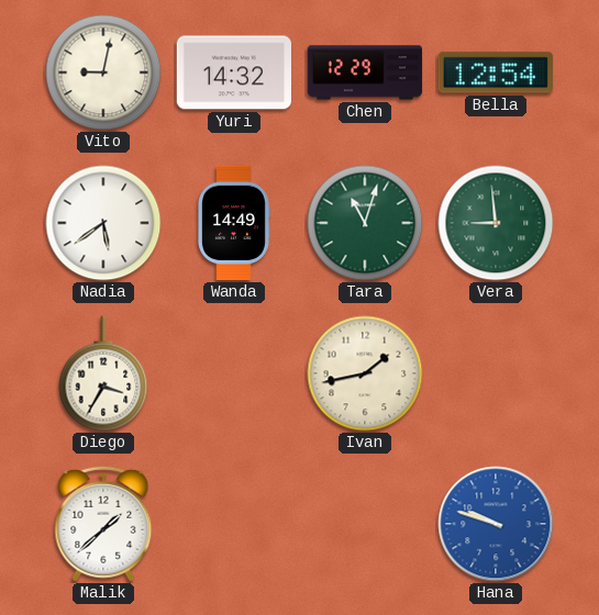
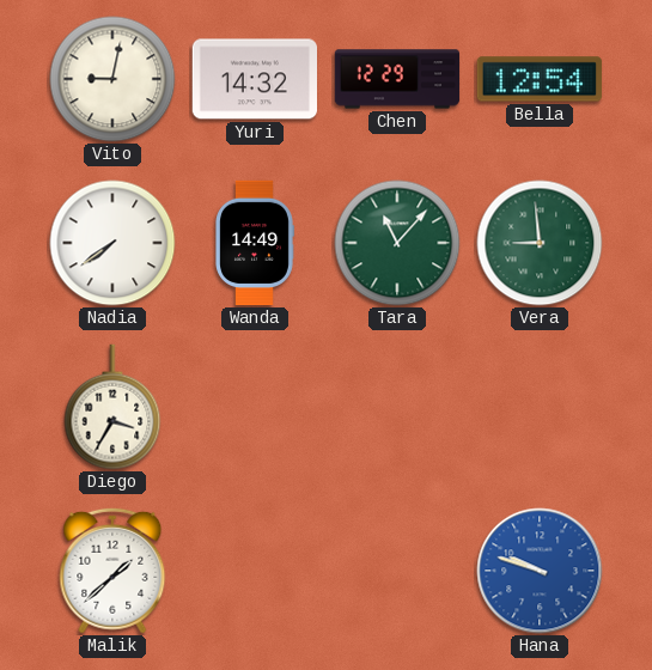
Nadia: 5:39 -> 7:39
Tara: 11:03 -> 11:07
Ivan: 1:43 -> none
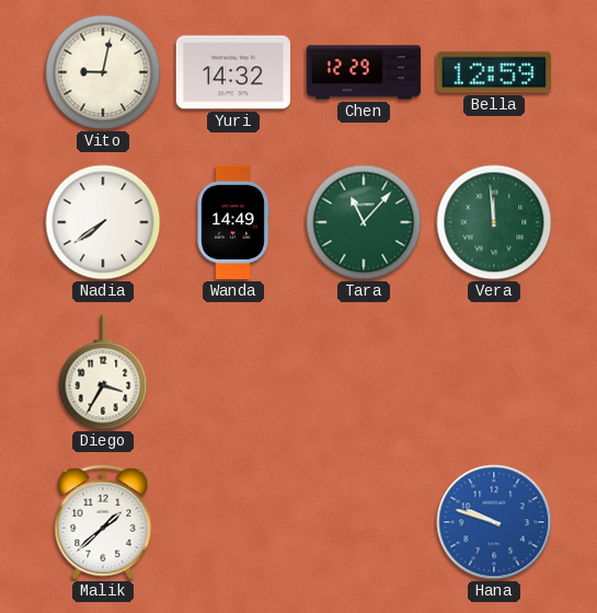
Bella: 12:54 -> 12:59
Vera: 8:59 -> 11:59
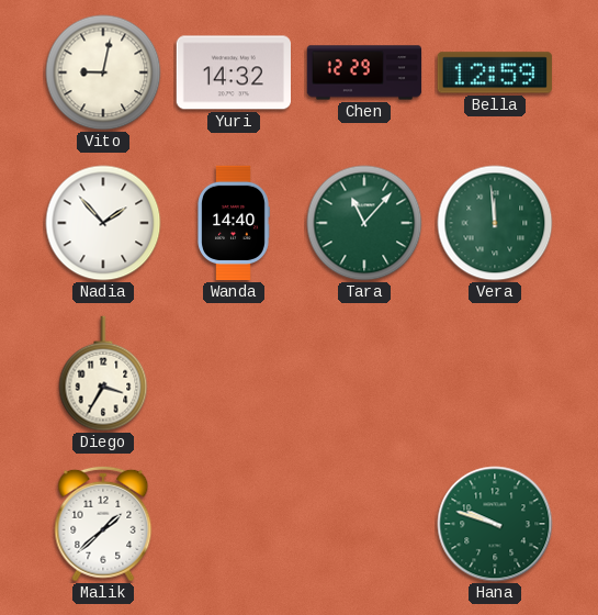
Nadia: 7:39 -> 1:53
Wanda: 14:49 -> 14:40
Hana dial: blue -> green
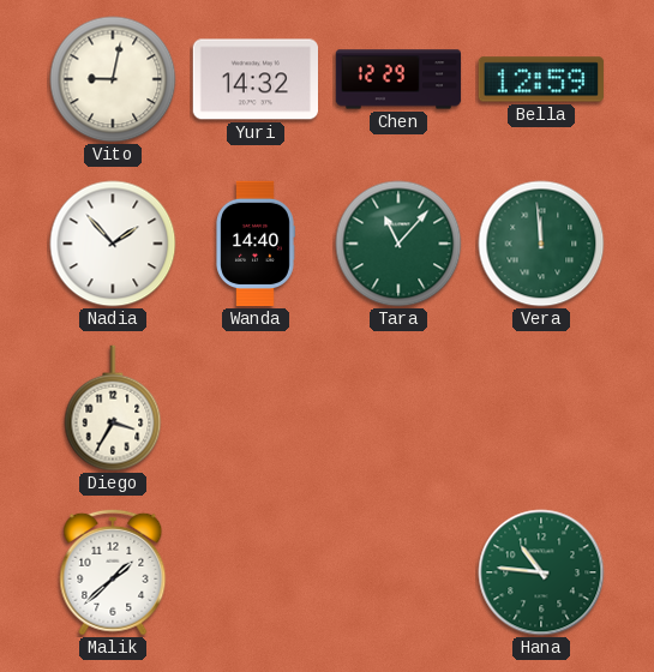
Hana: 9:48 -> 10:46
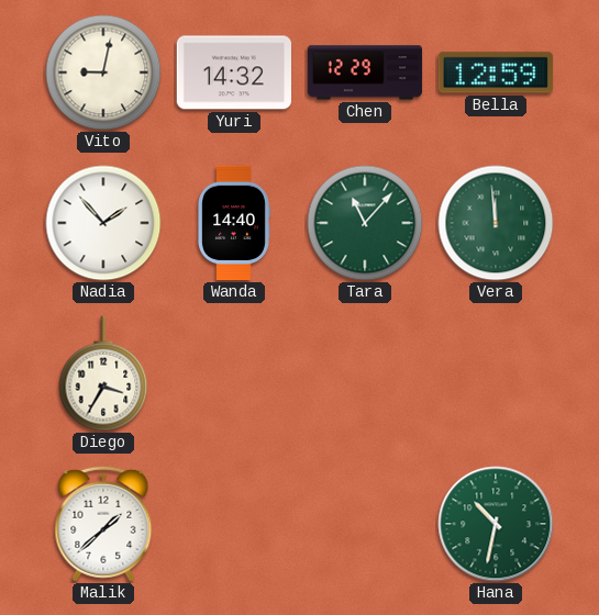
Hana: 10:46 -> 10:32
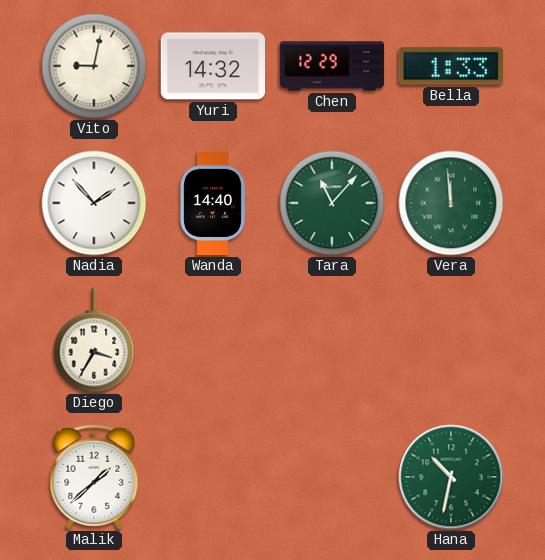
Bella: 12:59 -> 1:33
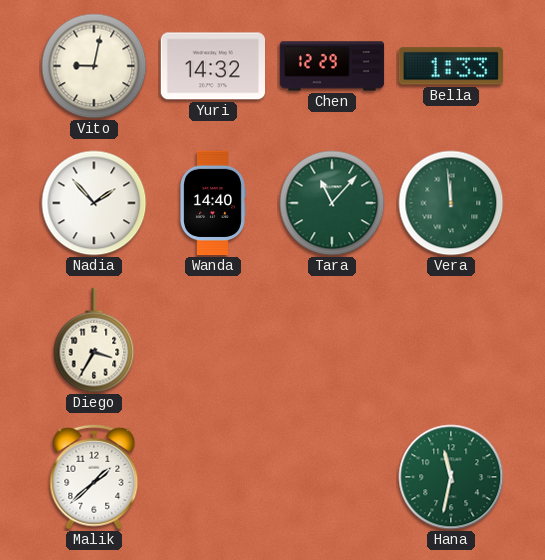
Hana: 10:32 -> 11:32
